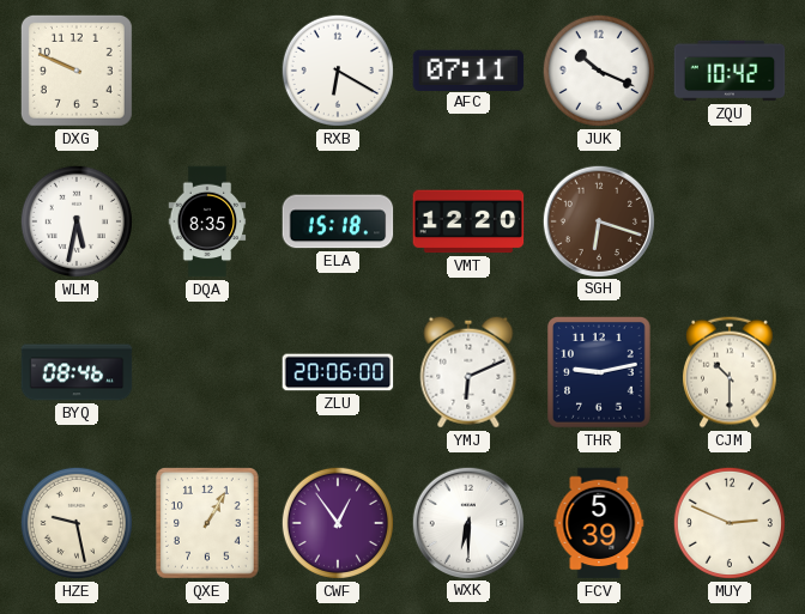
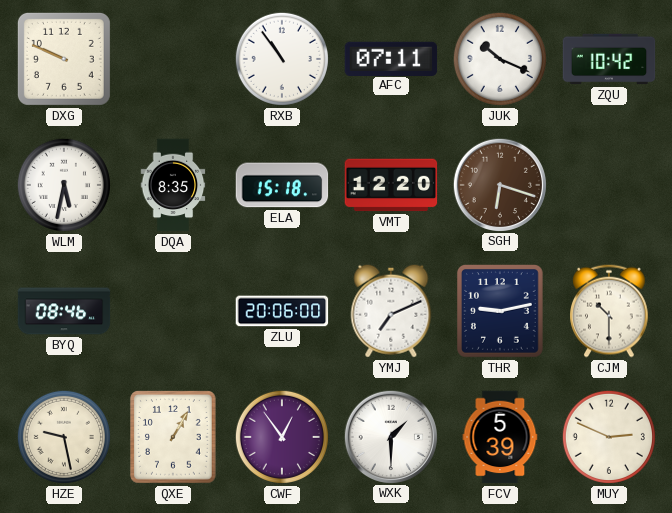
RXB: 6:20 -> 10:54
YMJ: 6:11 -> 7:11
WXK: 6:30 -> 1:30
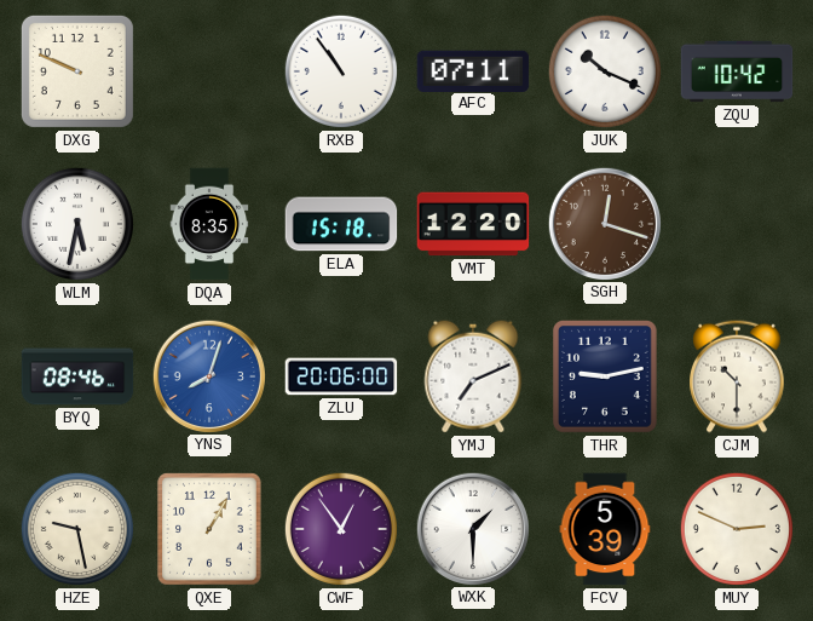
SGH: 6:18 -> 12:18
YNS: none -> 8:03
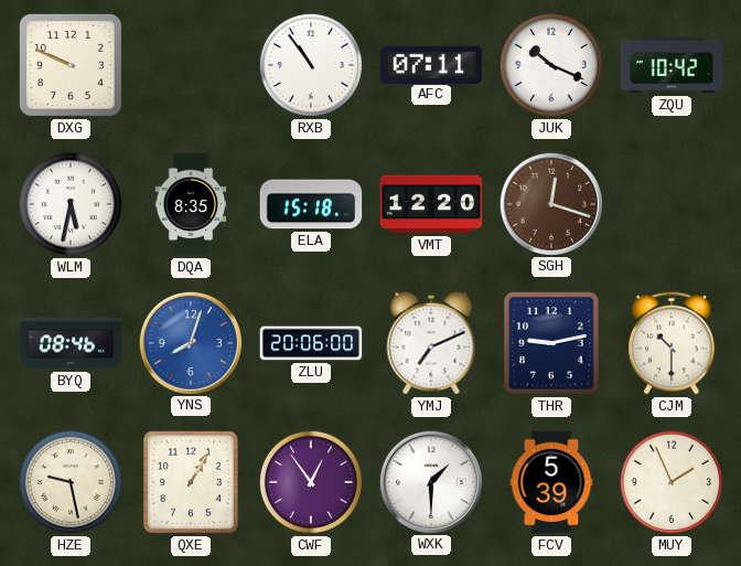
MUY: 2:49 -> 1:56
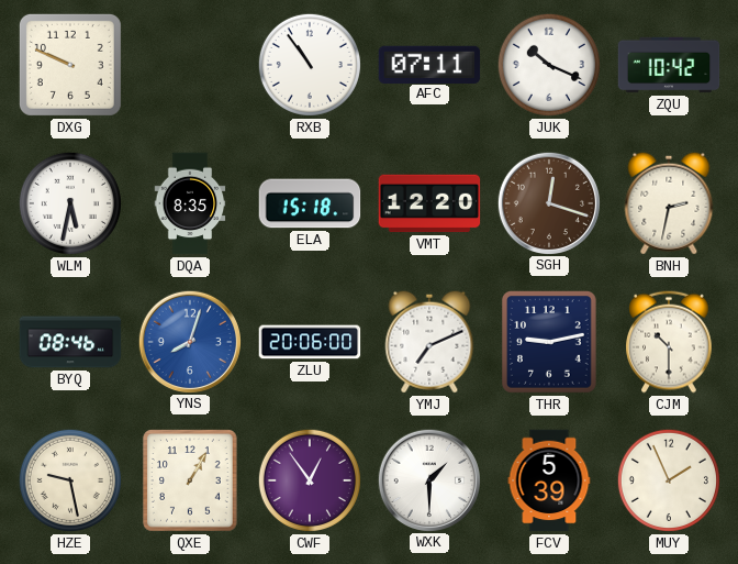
BNH: none -> 2:32
